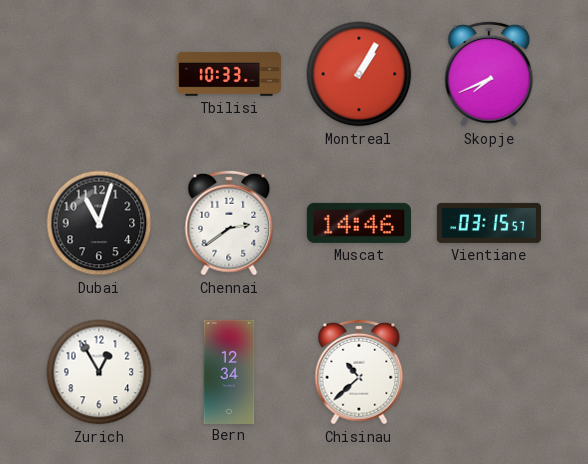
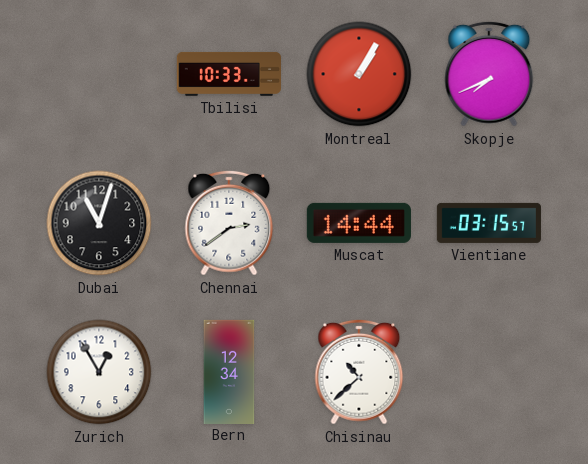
Muscat: 14:46 -> 14:44
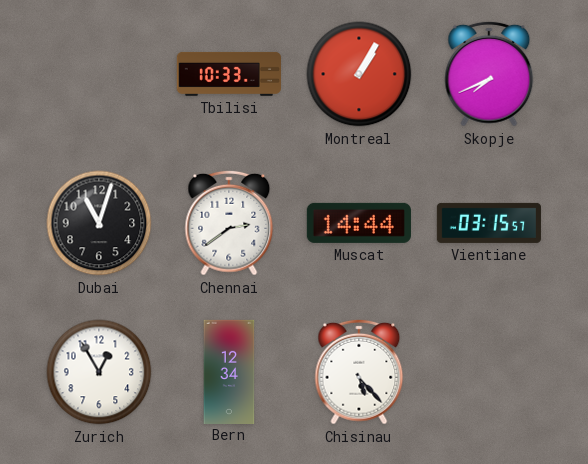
Chisinau: 10:38 -> 5:23
